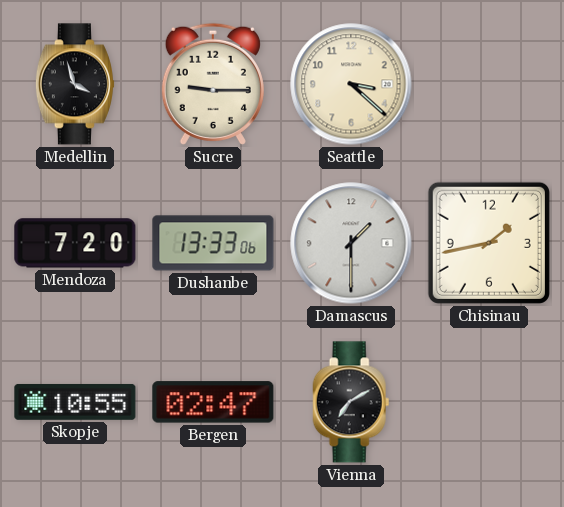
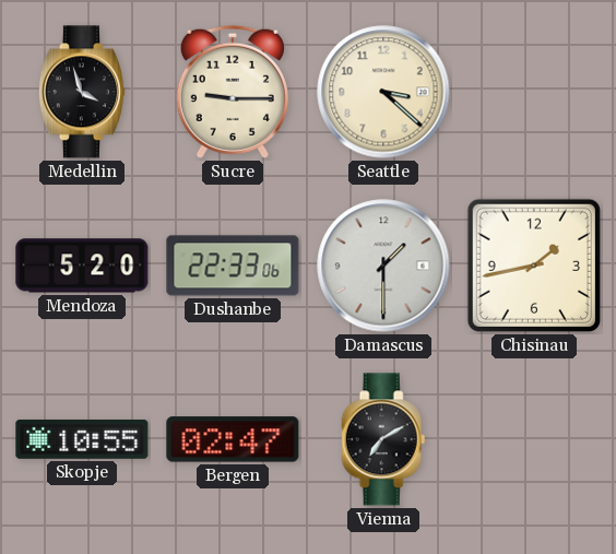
Mendoza: 7:20 -> 5:20
Dushanbe: 13:33 -> 22:33
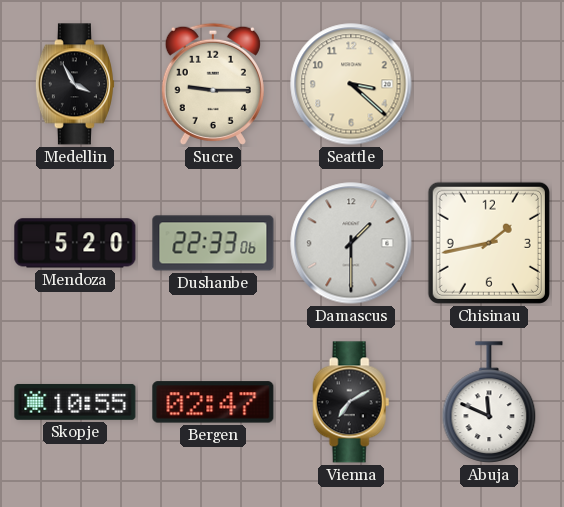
Medellin: 3:57 -> 3:55
Abuja: none -> 11:49
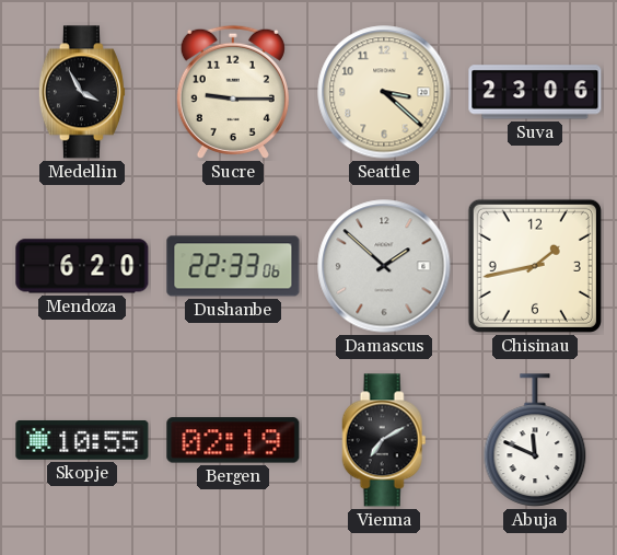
Suva: none -> 23:06
Mendoza: 5:20 -> 6:20
Damascus: 1:30 -> 1:52
Bergen: 02:47 -> 02:19
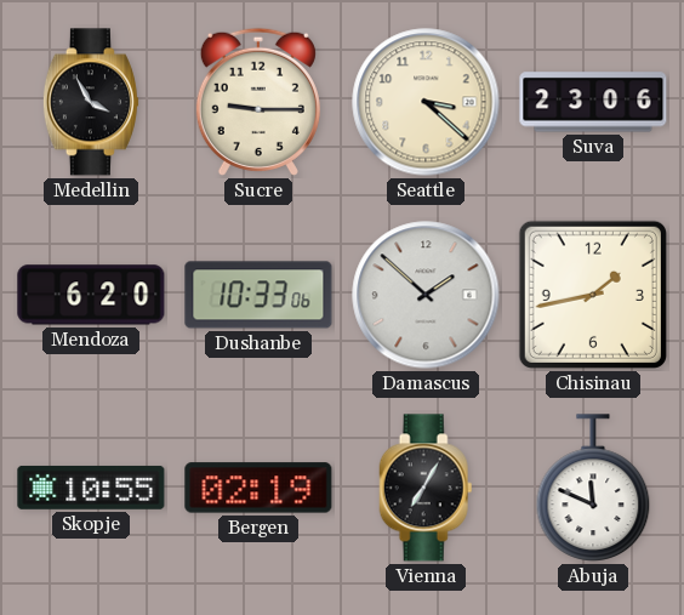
Dushanbe: 22:33 -> 10:33
Vienna: 7:10 -> 7:05
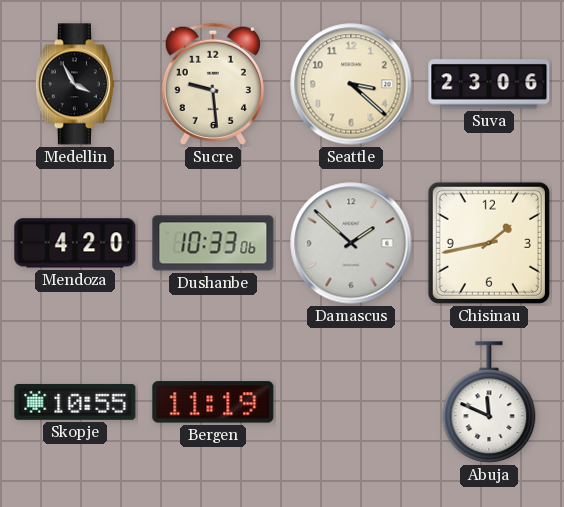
Sucre: 9:15 -> 9:29
Mendoza: 6:20 -> 4:20
Bergen: 02:19 -> 11:19
Vienna: 7:05 -> none
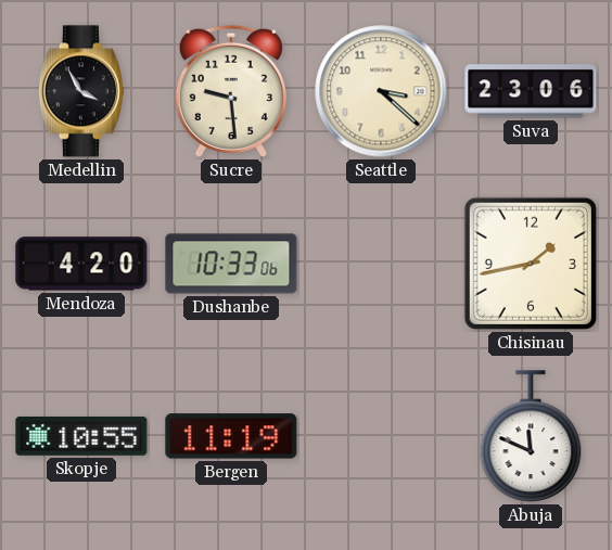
Damascus: 1:52 -> none
